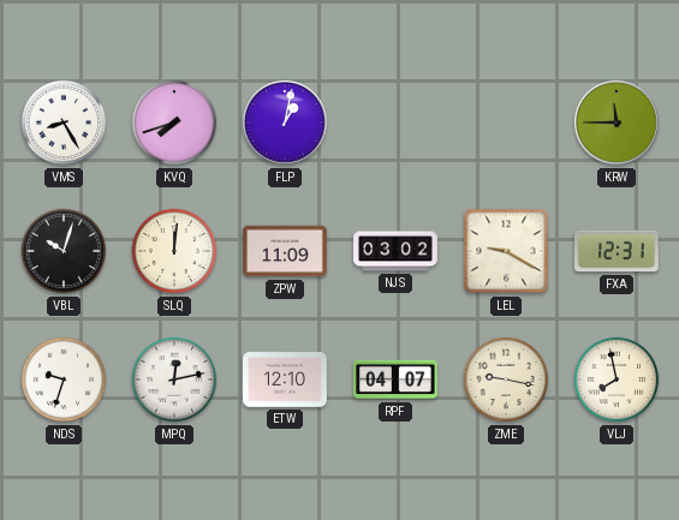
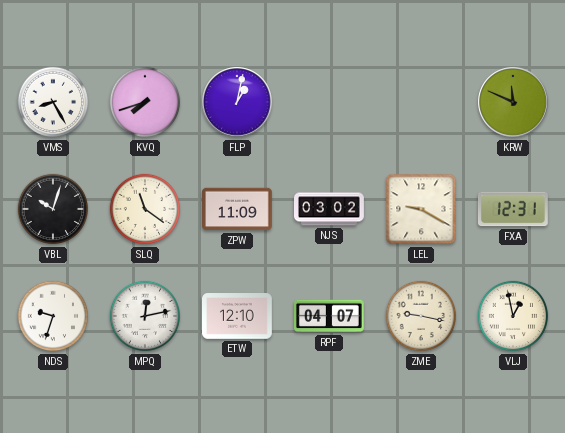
KRW: 11:45 -> 11:49
SLQ: 12:01 -> 11:21
VLJ: 7:58 -> 12:58
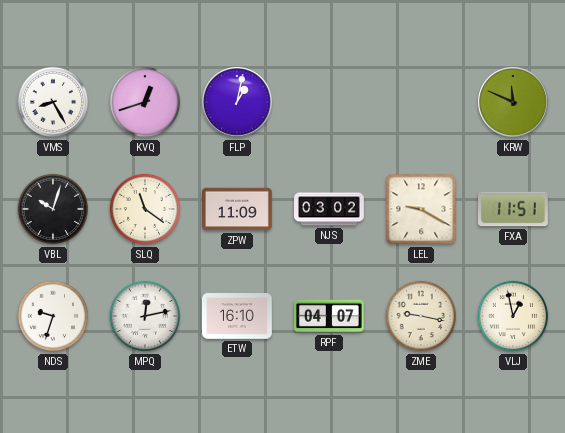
KVQ: 7:42 -> 12:42
FXA: 12:31 -> 11:51
ETW: 12:10 -> 16:10
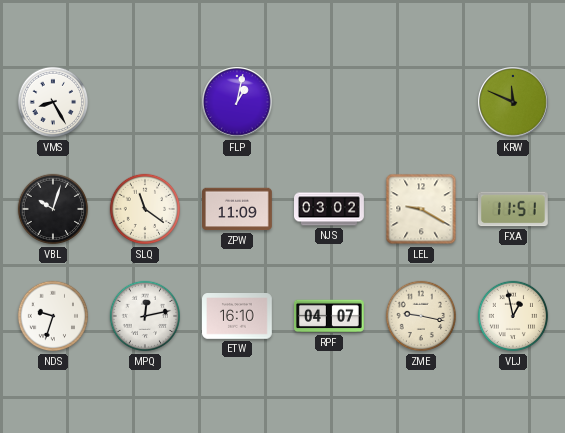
KVQ: 12:42 -> none
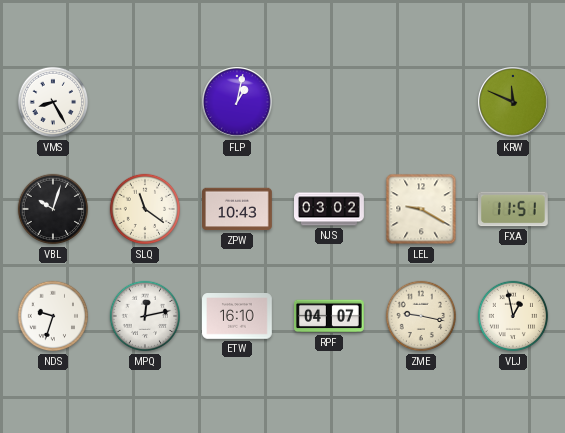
ZPW: 11:09 -> 10:43
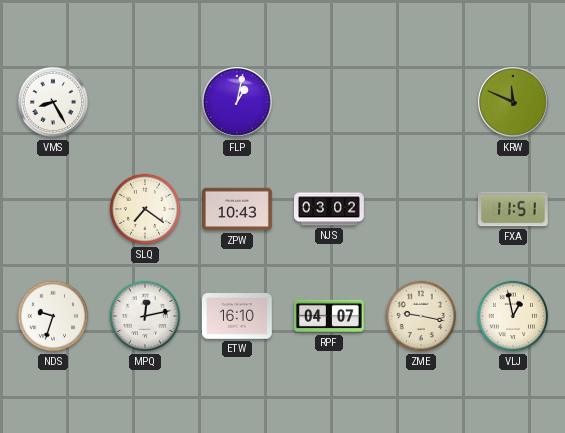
VBL: 10:03 -> none
SLQ: 11:21 -> 7:21
LEL: 9:20 -> none
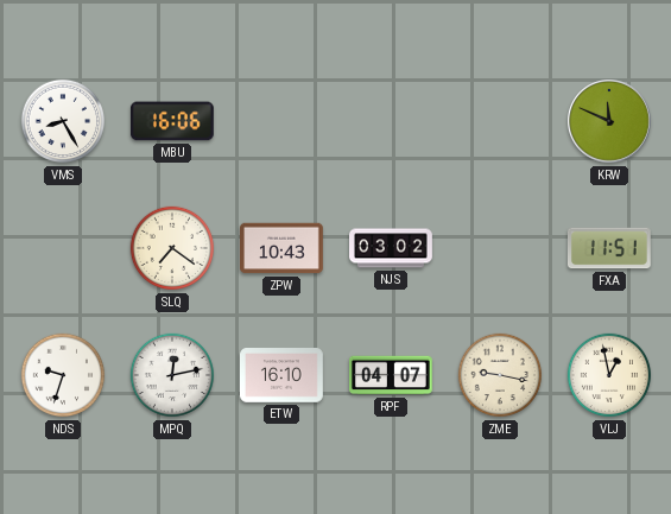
MBU: none -> 16:06
FLP: 1:02 -> none
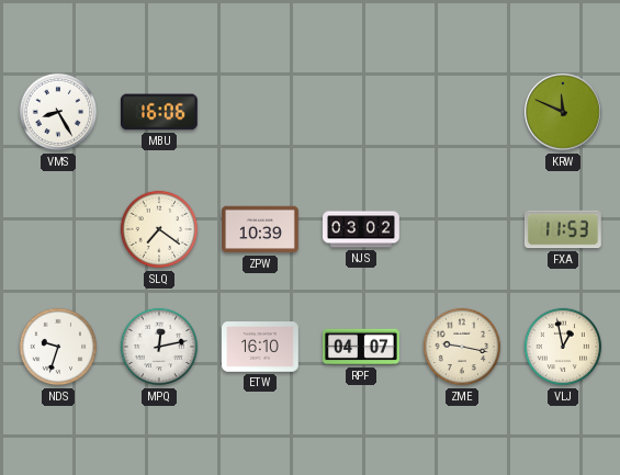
ZPW: 10:43 -> 10:39
FXA: 11:51 -> 11:53
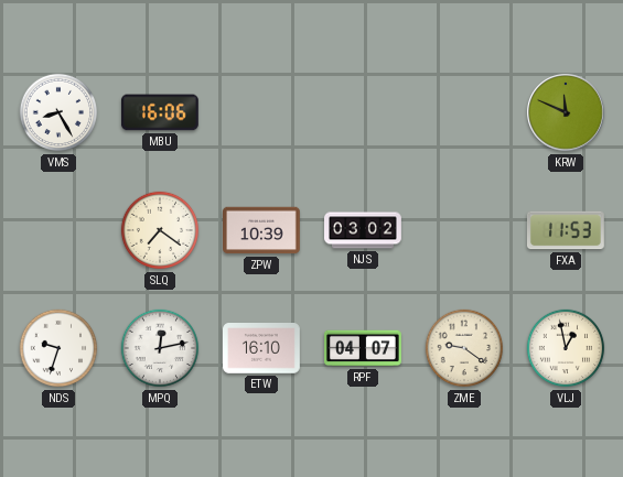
ZME: 9:17 -> 9:21
